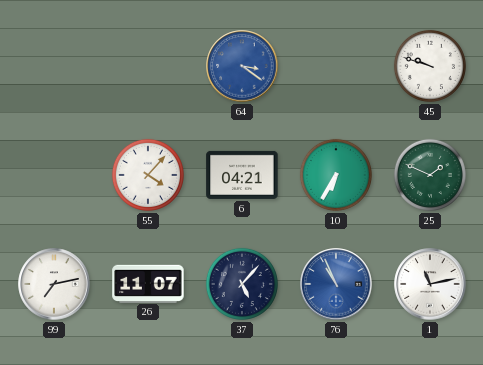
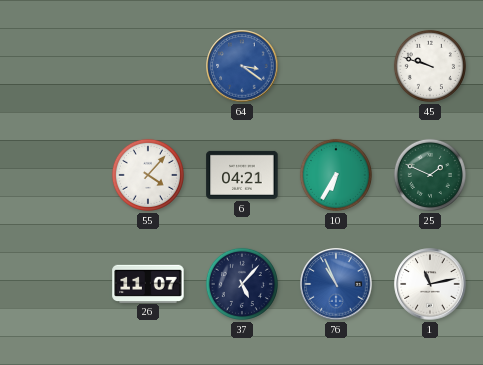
99: 7:13 -> none
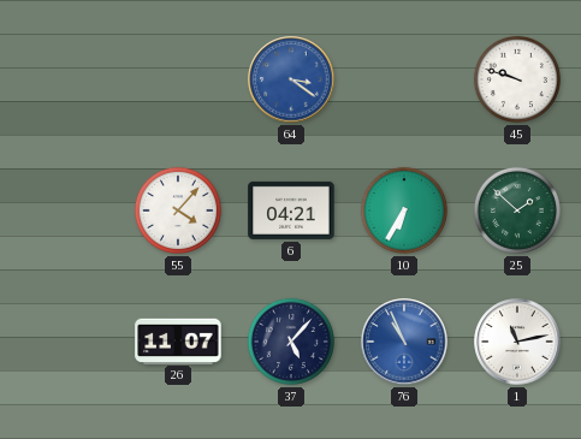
25: 1:49 -> 1:52
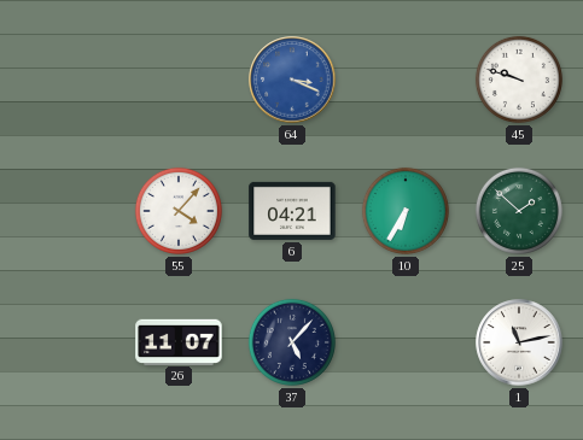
64: 3:21 -> 3:19
76: 10:56 -> none
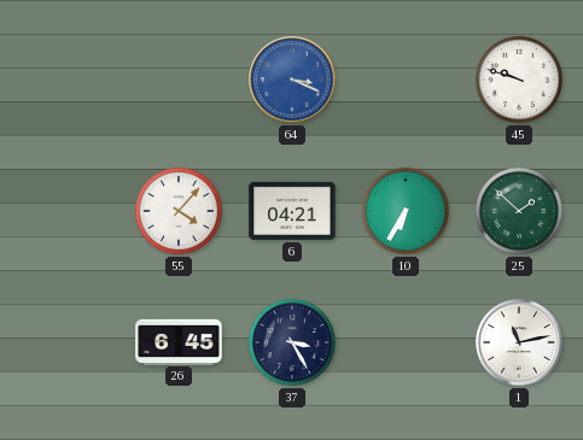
26: 11:07 -> 6:45
37: 5:07 -> 3:25
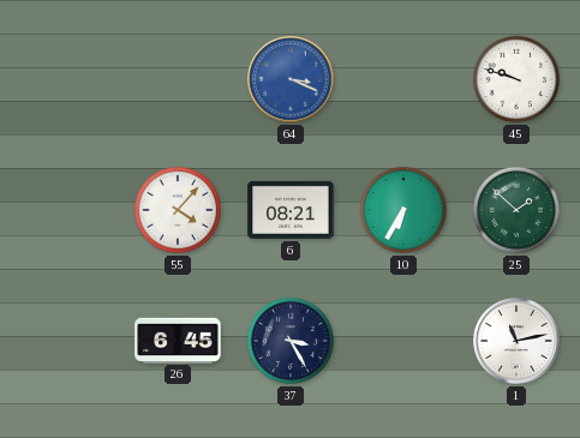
6: 04:21 -> 08:21
